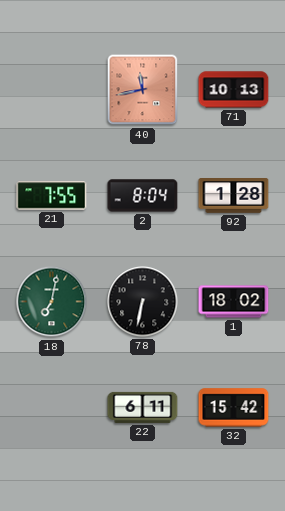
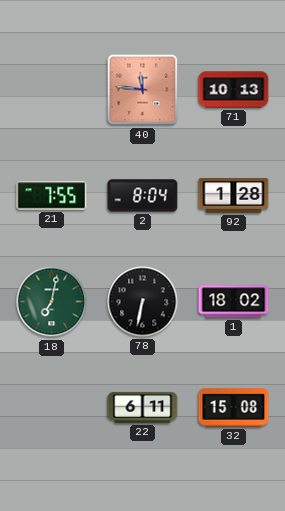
40: 11:43 -> 11:46
32: 15:42 -> 15:08
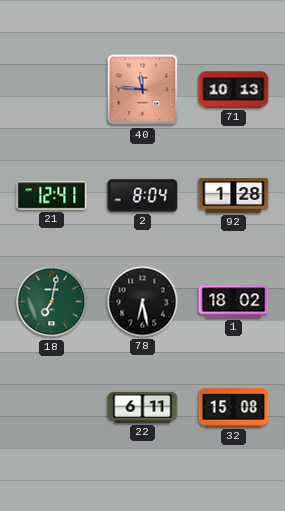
21: 7:55 -> 12:41
78: 6:32 -> 6:28
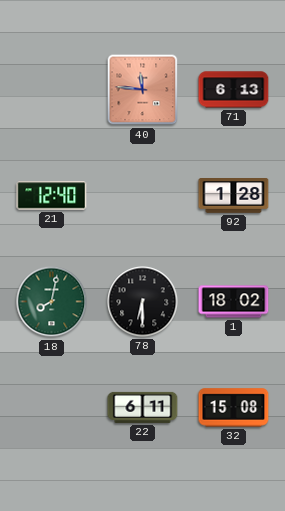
71: 10:13 -> 6:13
21: 12:41 -> 12:40
2: 8:04 -> none
18: 7:02 -> 8:02
78: 6:28 -> 6:30
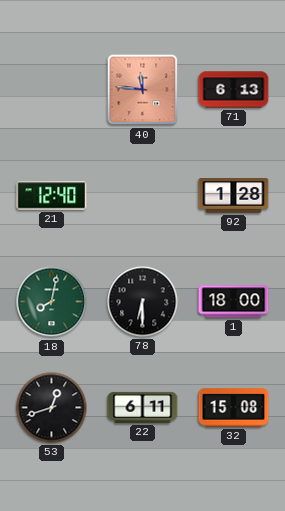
1: 18:02 -> 18:00
53: none -> 12:42
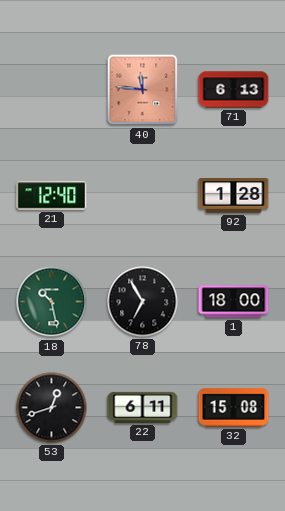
18: 8:02 -> 10:28
78: 6:30 -> 6:55
